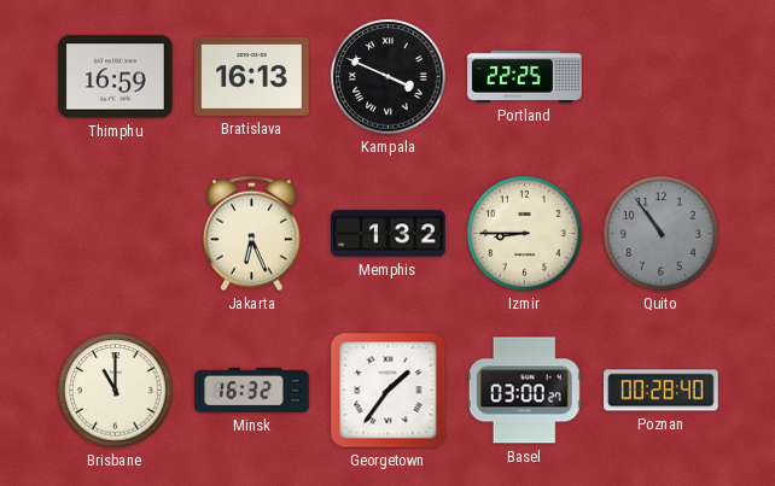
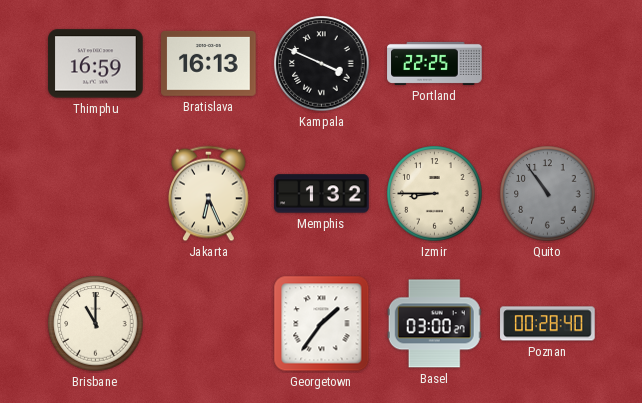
Minsk: 16:32 -> none
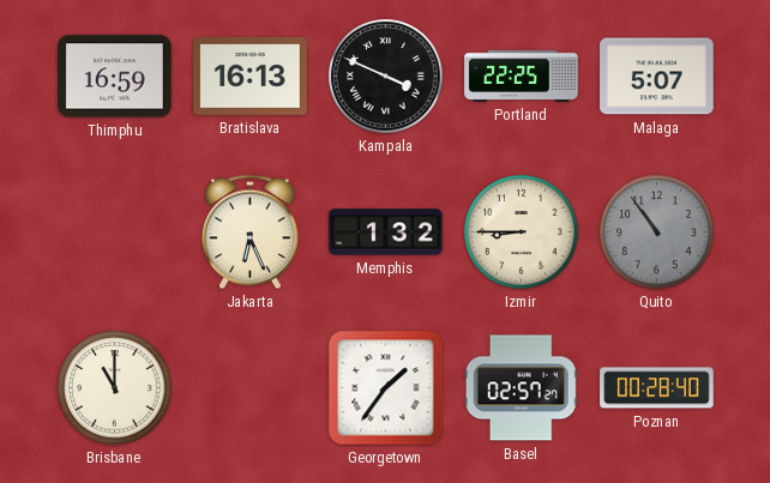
Malaga: none -> 5:07
Basel: 03:00 -> 02:57
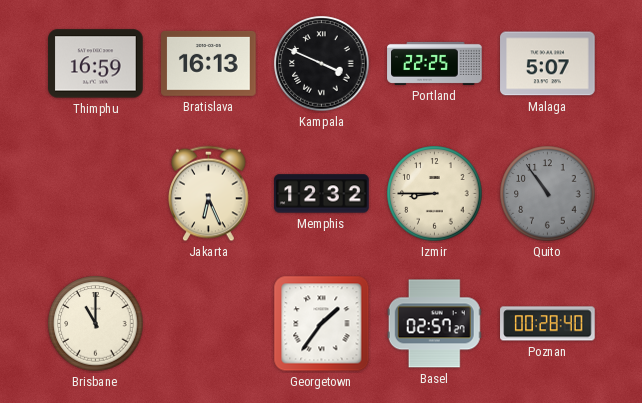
Memphis: 1:32 -> 12:32
